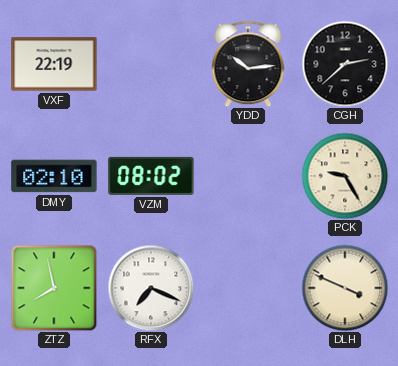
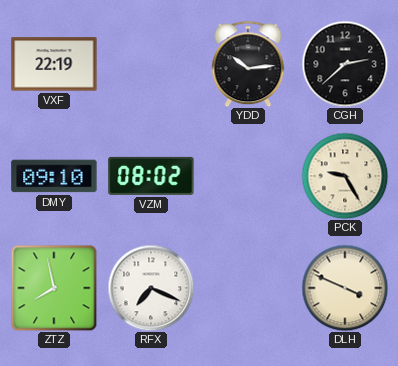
DMY: 02:10 -> 09:10
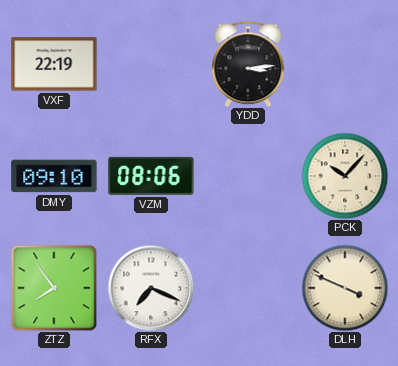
YDD: 10:14 -> 3:14
CGH: 2:38 -> none
VZM: 08:02 -> 08:06
PCK: 9:25 -> 10:07
ZTZ: 7:58 -> 7:54
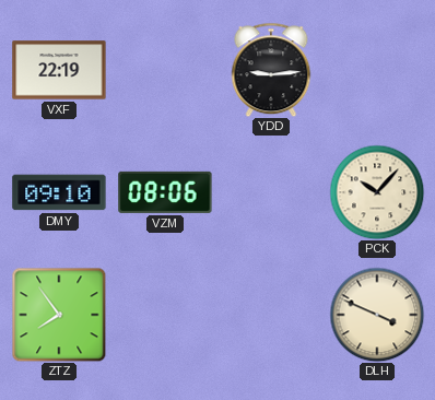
YDD: 3:14 -> 9:14
RFX: 7:19 -> none
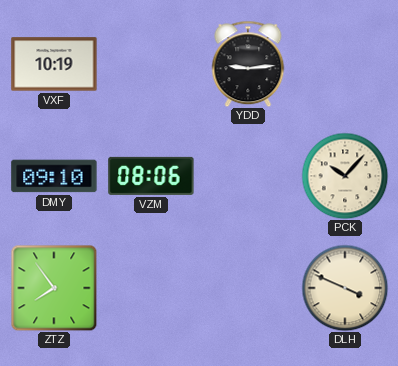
VXF: 22:19 -> 10:19
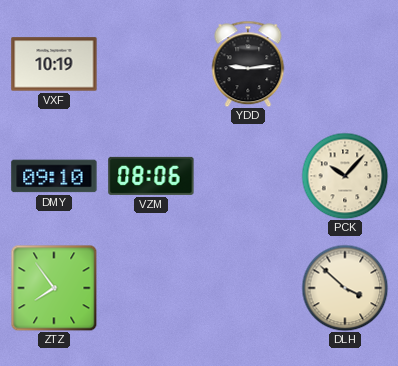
DLH: 3:49 -> 3:52
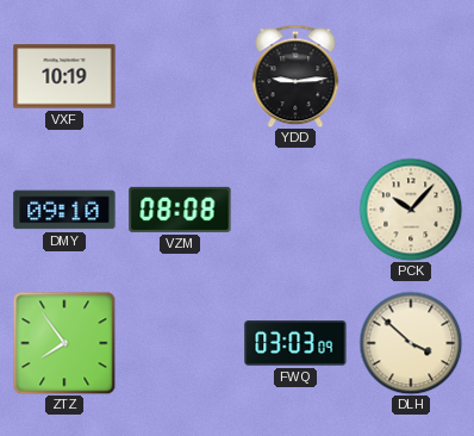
VZM: 08:06 -> 08:08
FWQ: none -> 03:03
